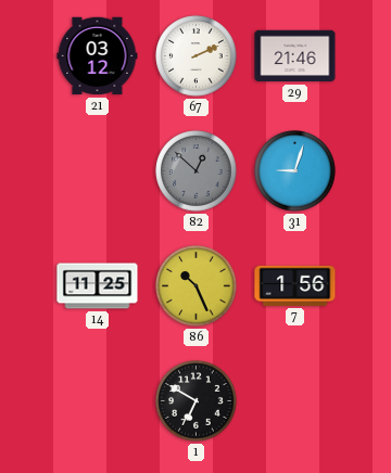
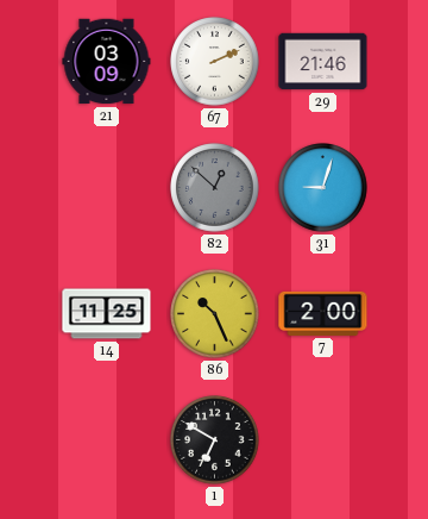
21: 03:12 -> 03:09
7: 1:56 -> 2:00
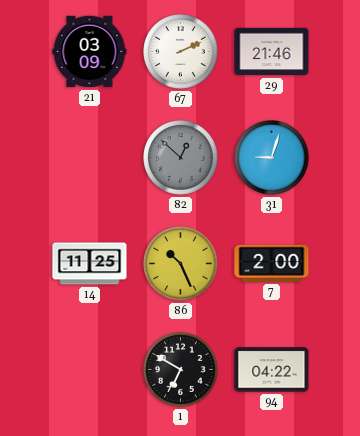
94: none -> 04:22
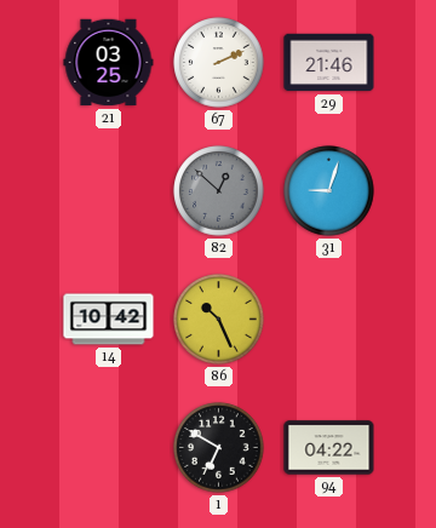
21: 03:09 -> 03:25
14: 11:25 -> 10:42
7: 2:00 -> none
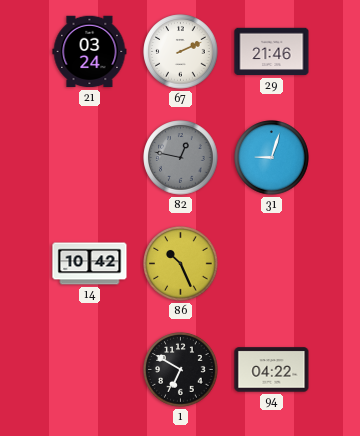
21: 03:25 -> 03:24
82: 12:52 -> 12:47
